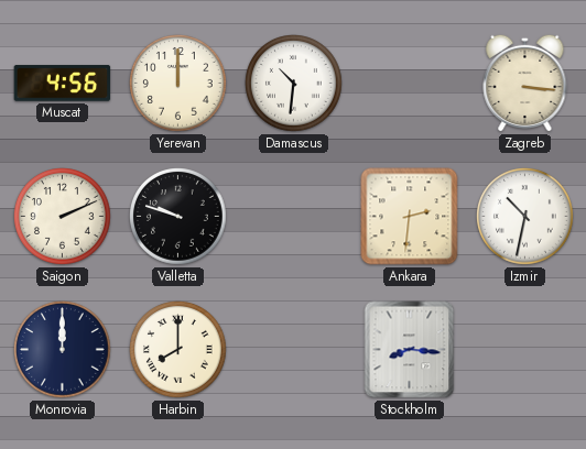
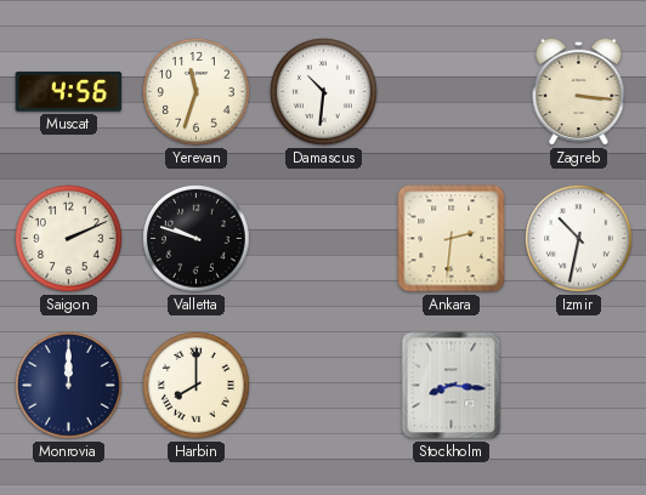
Yerevan: 12:00 -> 11:33
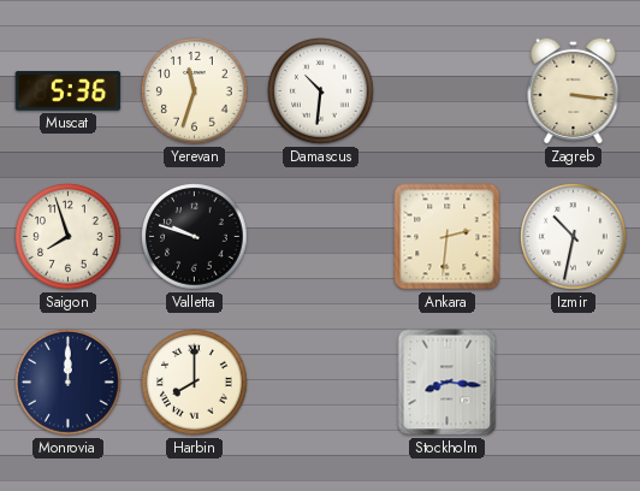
Muscat: 4:56 -> 5:36
Saigon: 2:11 -> 7:57
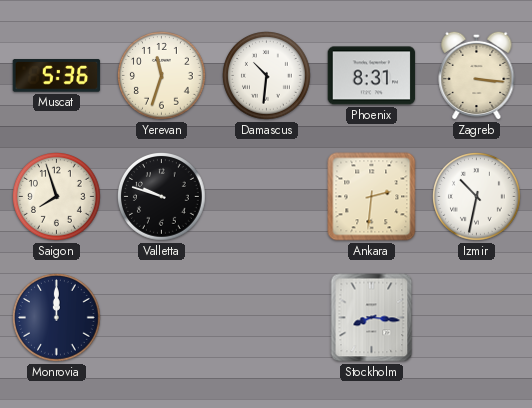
Phoenix: none -> 8:31
Harbin: 8:00 -> none
